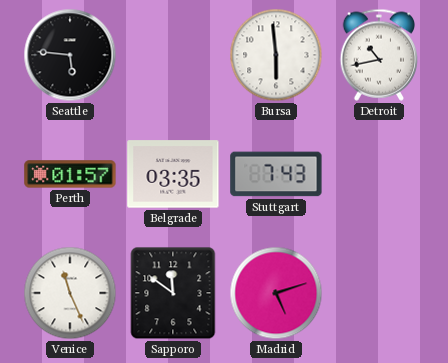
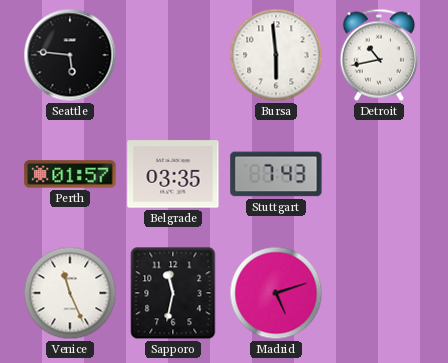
Sapporo: 11:51 -> 11:32
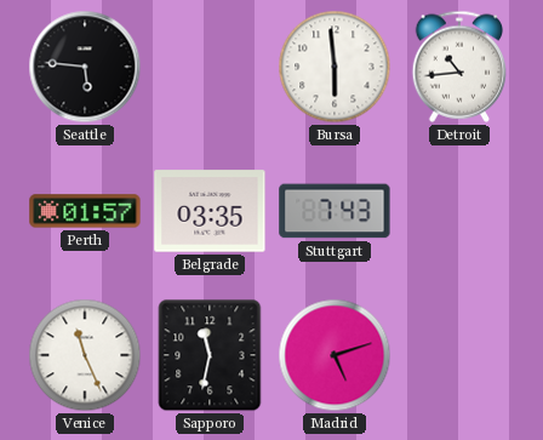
Detroit: 10:43 -> 10:44
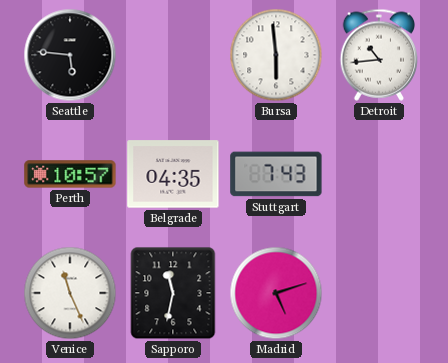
Perth: 01:57 -> 10:57
Belgrade: 03:35 -> 04:35
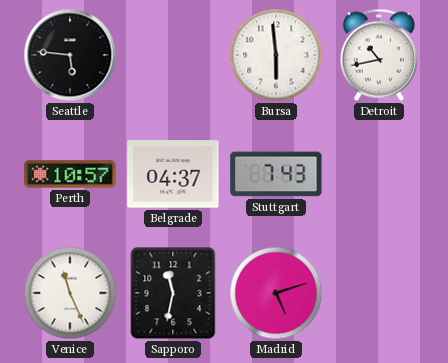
Detroit: 10:44 -> 10:43
Belgrade: 04:35 -> 04:37
